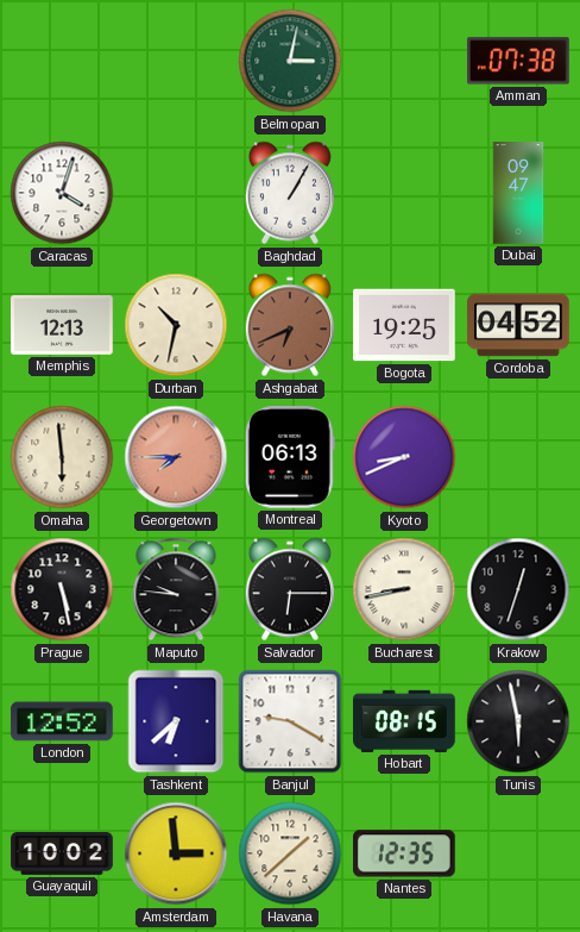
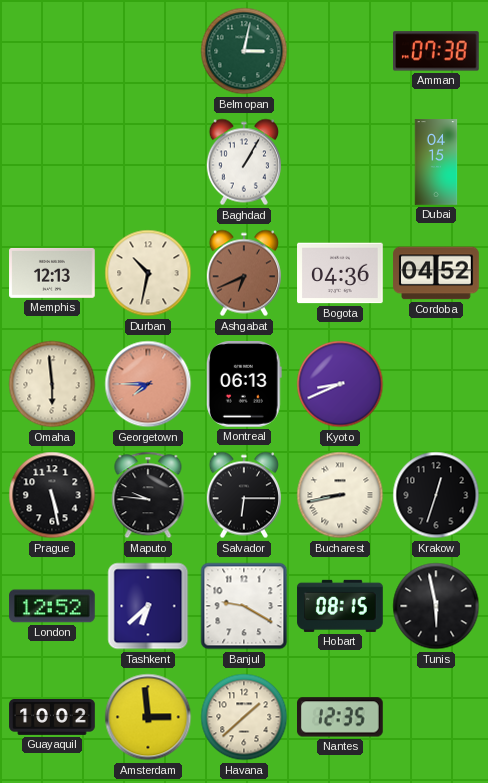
Caracas: 4:03 -> none
Dubai: 09:47 -> 04:15
Bogota: 19:25 -> 04:36
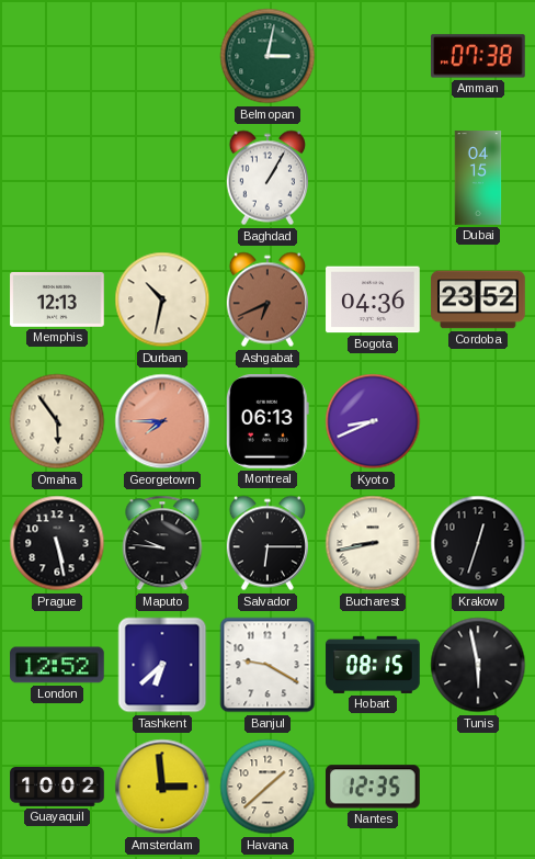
Cordoba: 04:52 -> 23:52
Omaha: 5:59 -> 5:54
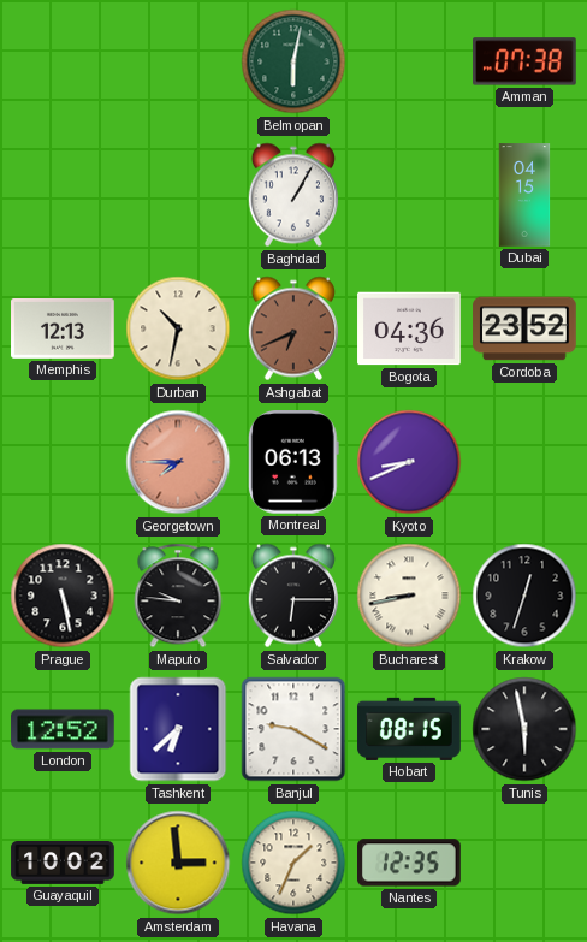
Belmopan: 3:02 -> 6:02
Omaha: 5:54 -> none
Havana: 1:38 -> 1:34
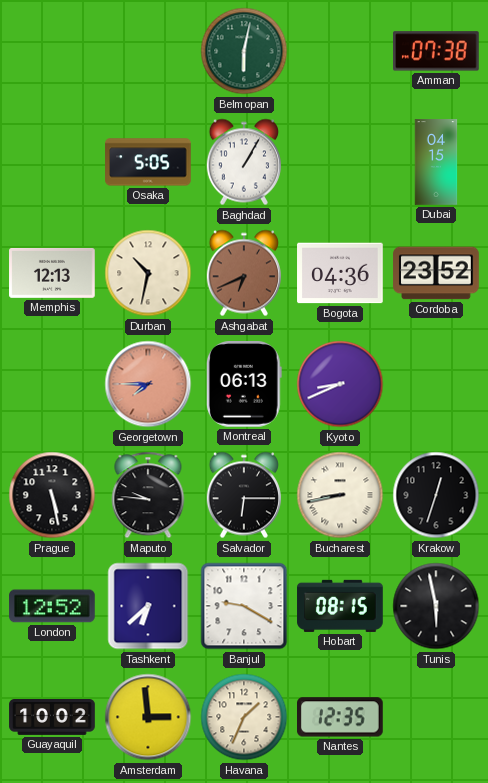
Osaka: none -> 5:05
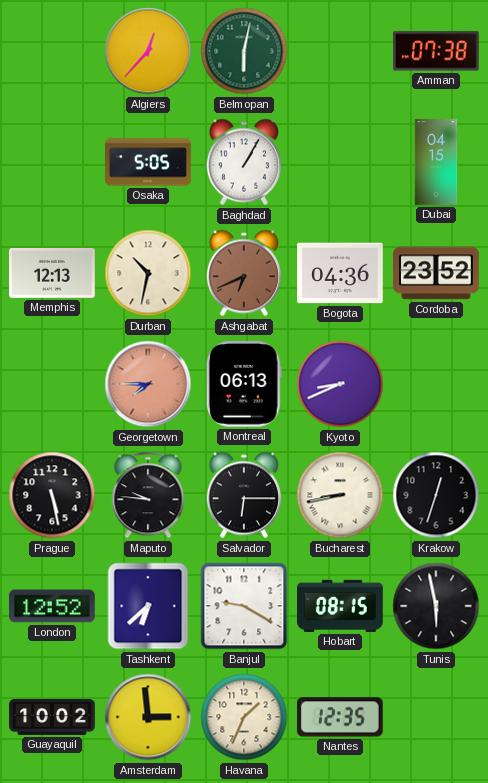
Algiers: none -> 12:37
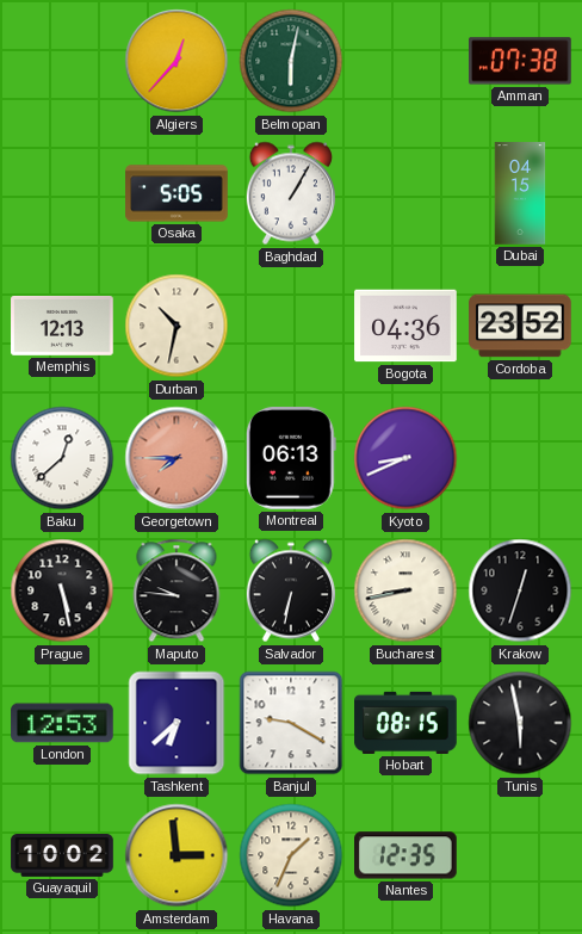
Ashgabat: 6:41 -> none
Baku: none -> 12:38
Salvador: 6:15 -> 6:32
London: 12:52 -> 12:53
